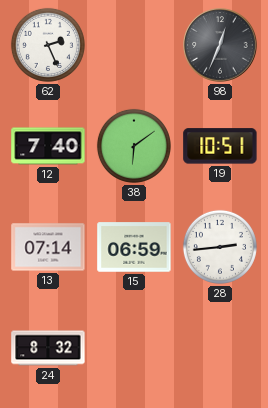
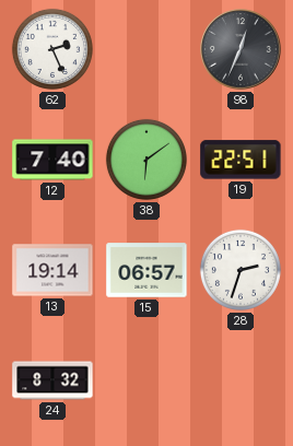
19: 10:51 -> 22:51
13: 07:14 -> 19:14
15: 06:59 -> 06:57
28: 2:44 -> 2:33
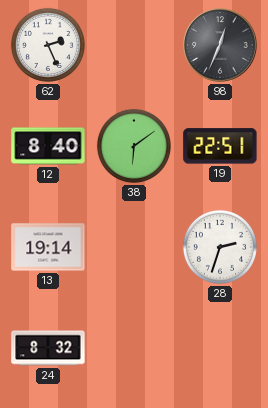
12: 7:40 -> 8:40
15: 06:57 -> none
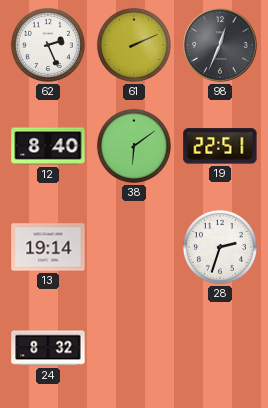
61: none -> 2:11
